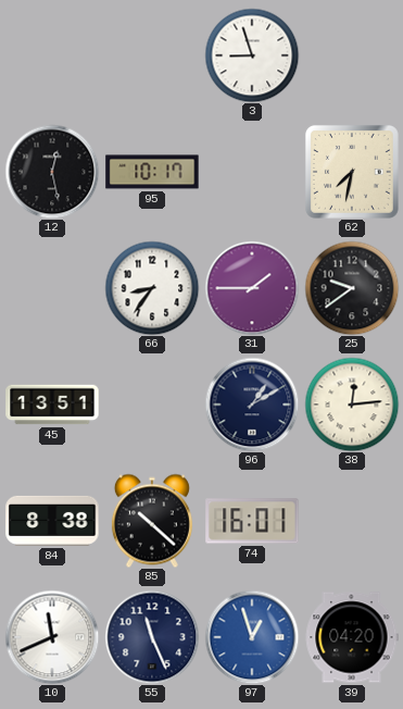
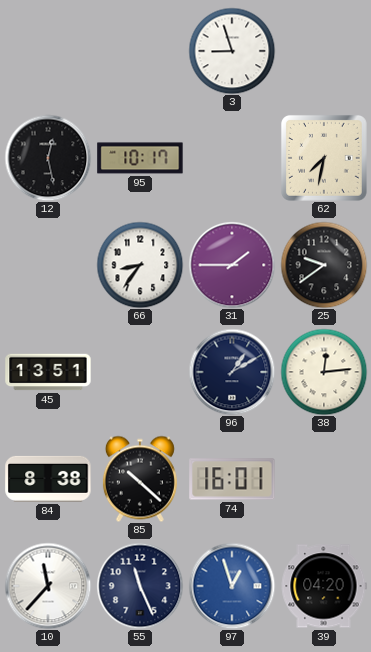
10: 11:41 -> 11:37
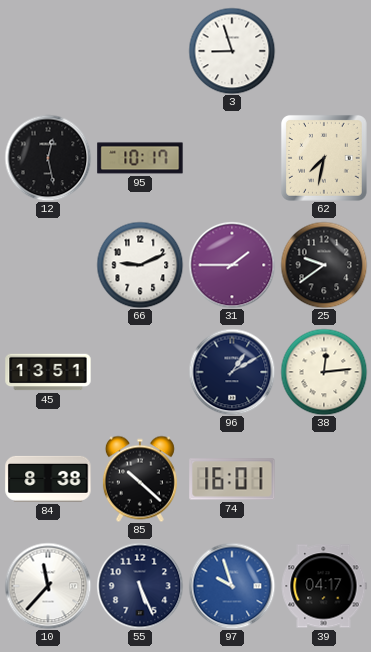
66: 8:36 -> 9:11
55: 11:26 -> 5:26
97: 12:57 -> 9:57
39: 04:20 -> 04:17
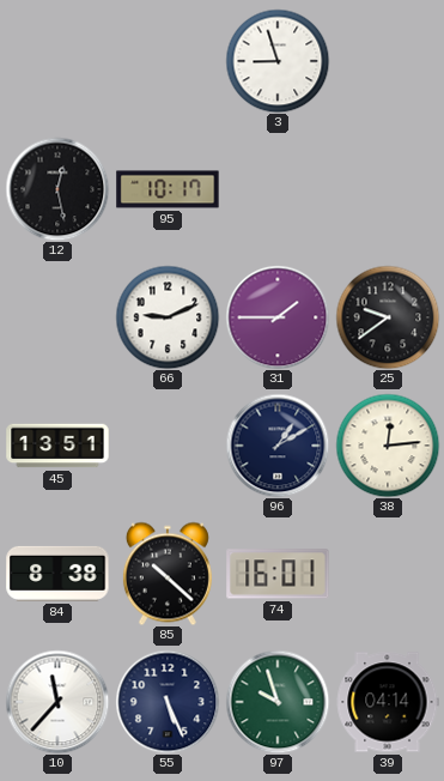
62: 7:32 -> none
97 dial: blue -> green
39: 04:17 -> 04:14
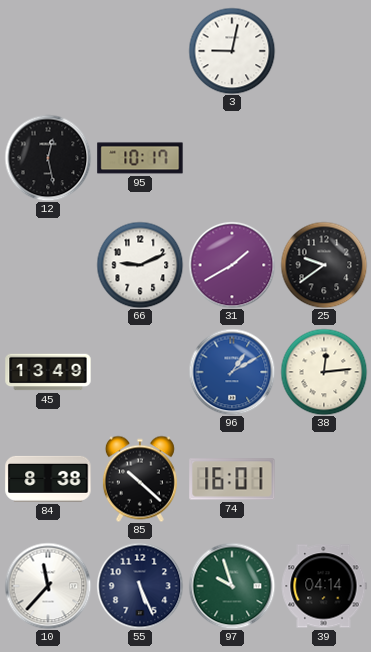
3: 8:57 -> 9:02
31: 1:45 -> 1:40
45: 13:51 -> 13:49
96 dial: navy -> blue
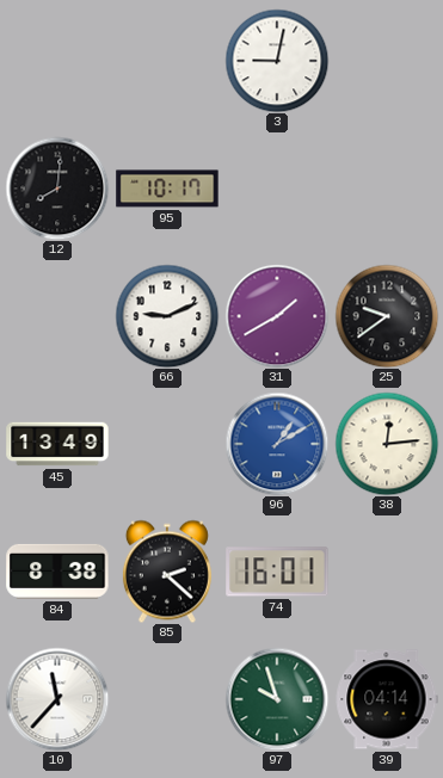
12: 12:28 -> 8:01
85: 10:22 -> 2:22
55: 5:26 -> none
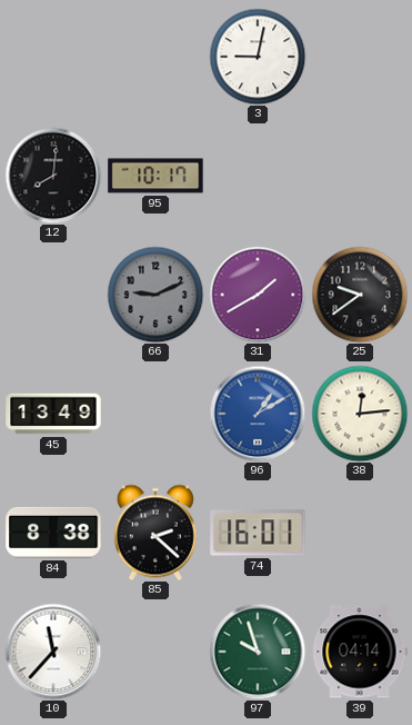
66 dial: white -> grey
